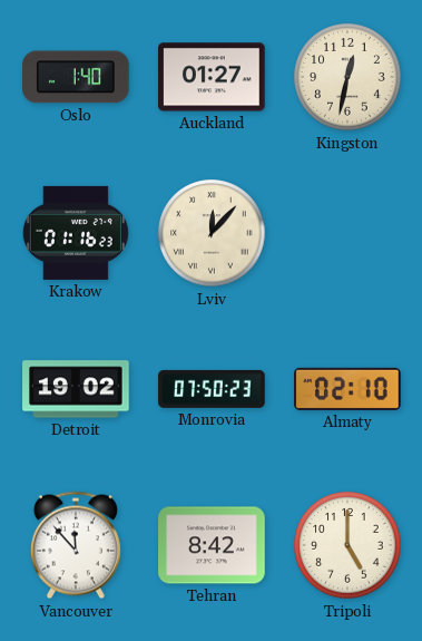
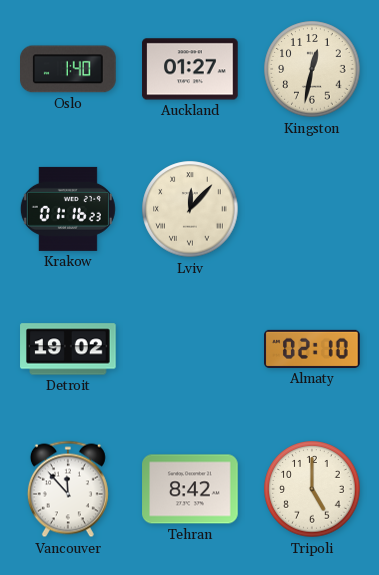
Monrovia: 07:50 -> none
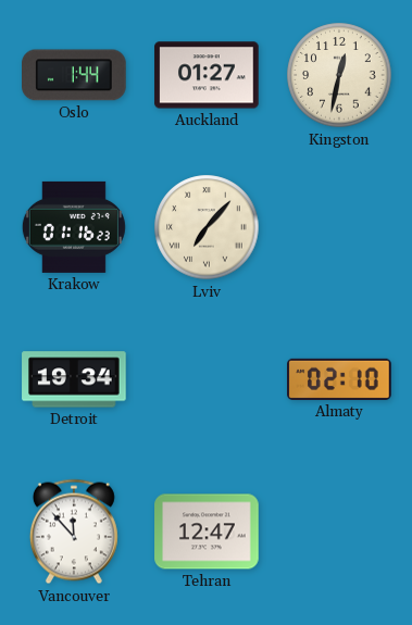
Oslo: 1:40 -> 1:44
Lviv: 12:07 -> 7:07
Detroit: 19:02 -> 19:34
Tehran: 8:42 -> 12:47
Tripoli: 5:00 -> none
